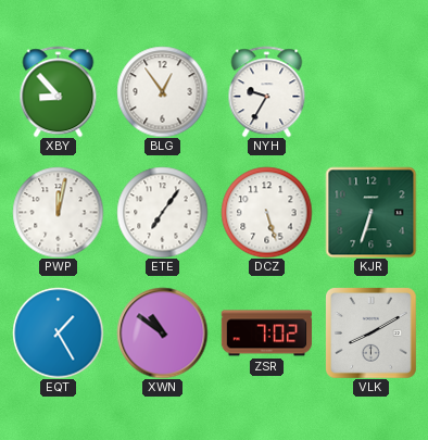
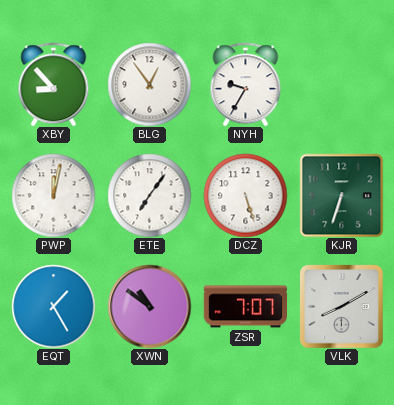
ZSR: 7:02 -> 7:07
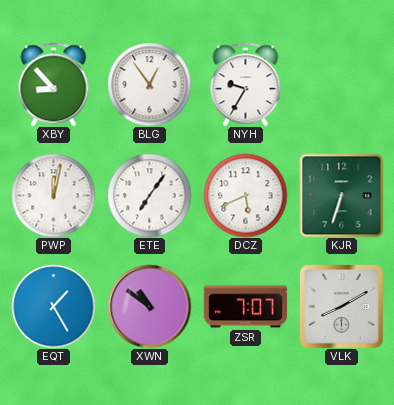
DCZ: 5:27 -> 5:41
